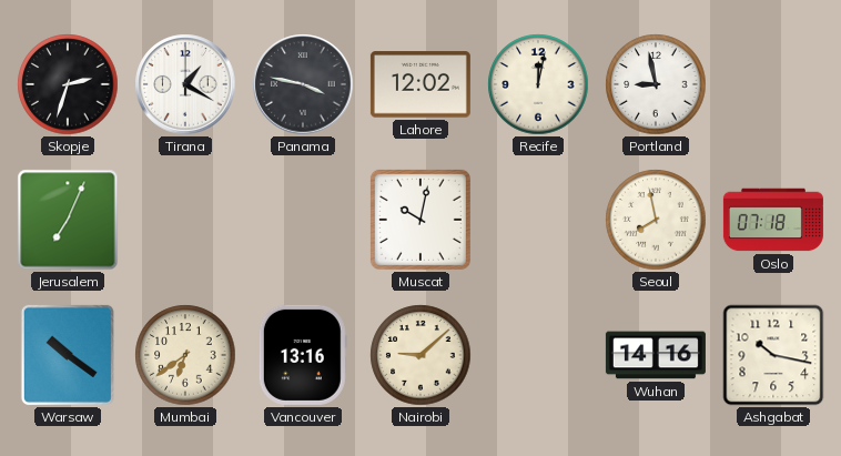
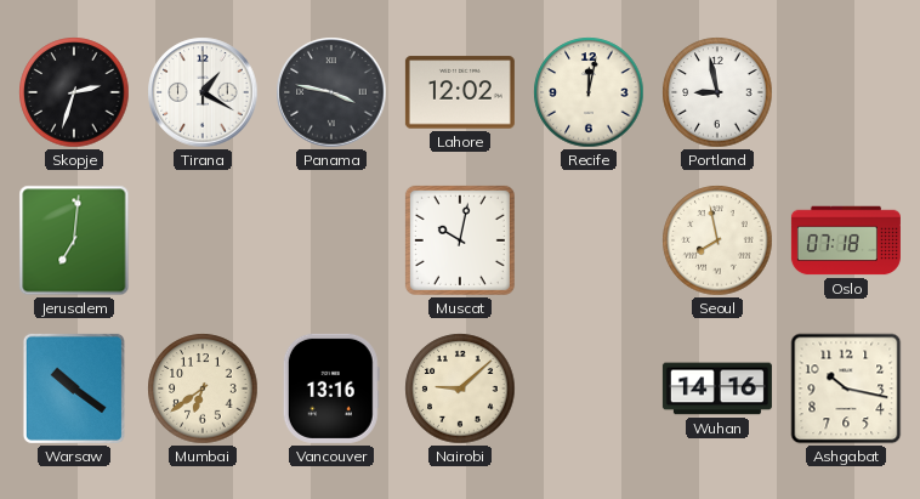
Jerusalem: 7:04 -> 7:01
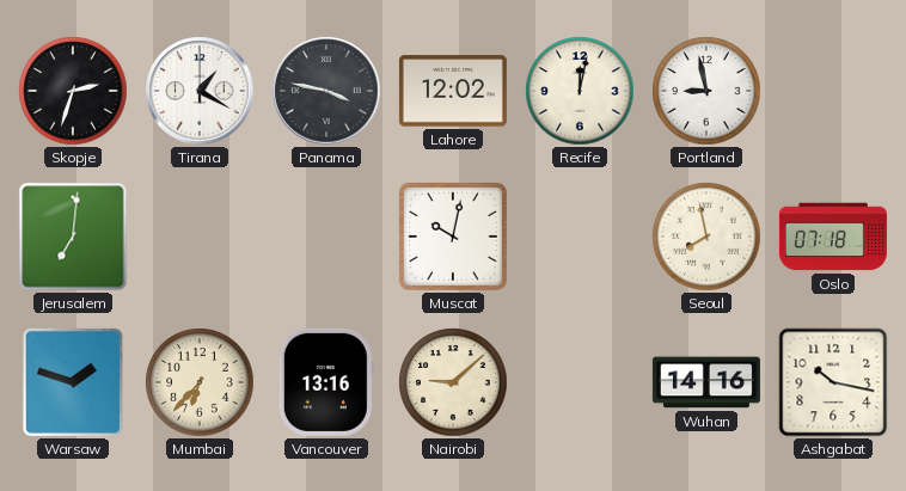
Warsaw: 10:21 -> 1:48
Mumbai: 6:39 -> 6:37
